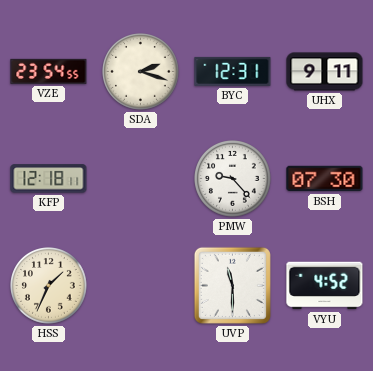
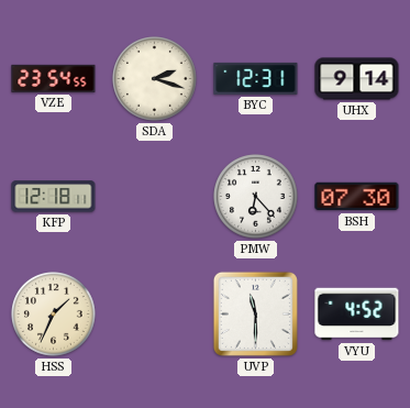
UHX: 9:11 -> 9:14
PMW: 9:23 -> 6:23
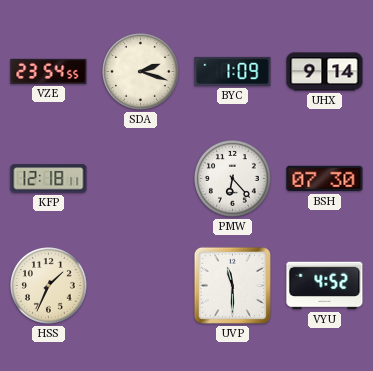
BYC: 12:31 -> 1:09
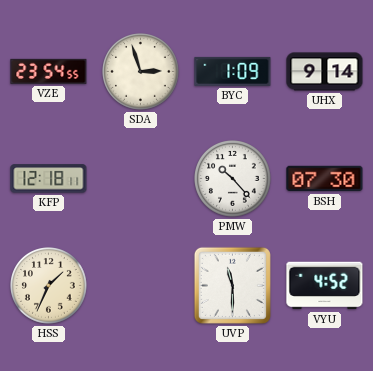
SDA: 2:18 -> 2:57
PMW: 6:23 -> 10:23
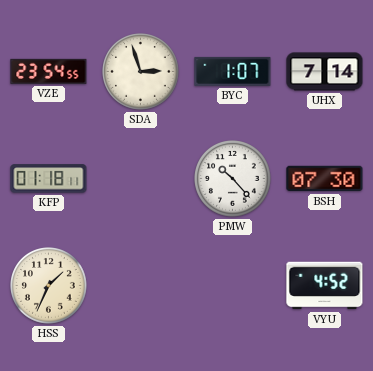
BYC: 1:09 -> 1:07
UHX: 9:14 -> 7:14
KFP: 12:18 -> 01:18
UVP: 11:30 -> none
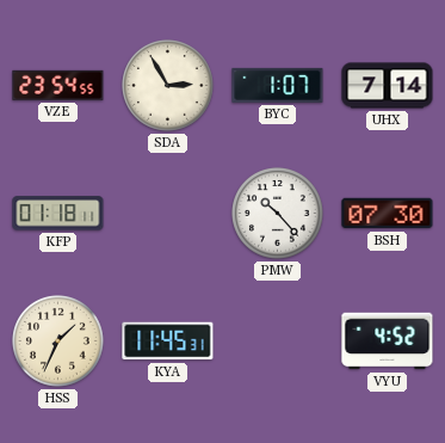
SDA: 2:57 -> 2:55
KYA: none -> 11:45
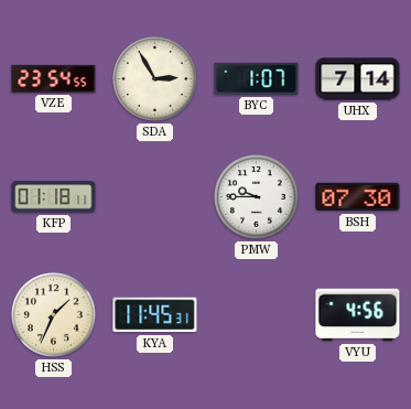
PMW: 10:23 -> 9:45
VYU: 4:52 -> 4:56
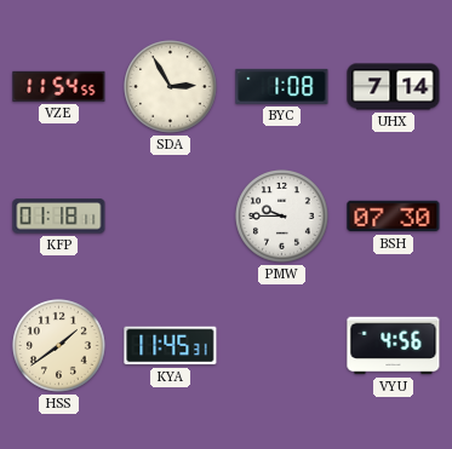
VZE: 23:54 -> 11:54
BYC: 1:07 -> 1:08
HSS: 1:34 -> 1:39
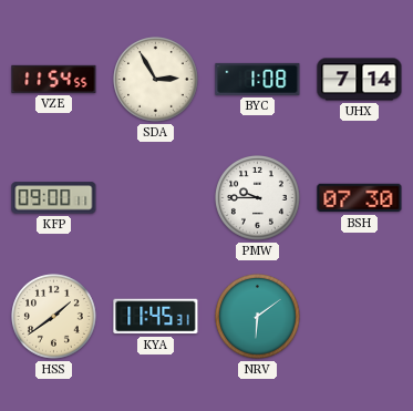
KFP: 01:18 -> 09:00
NRV: none -> 6:09
VYU: 4:56 -> none
